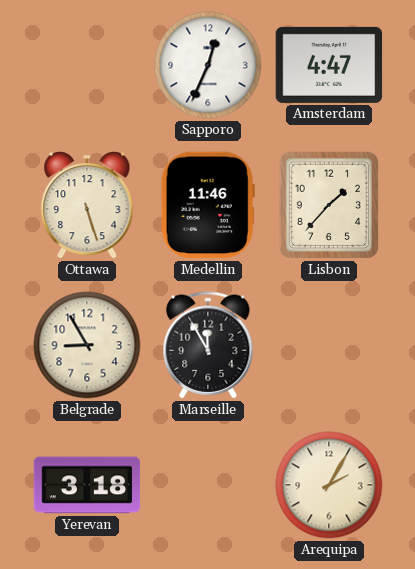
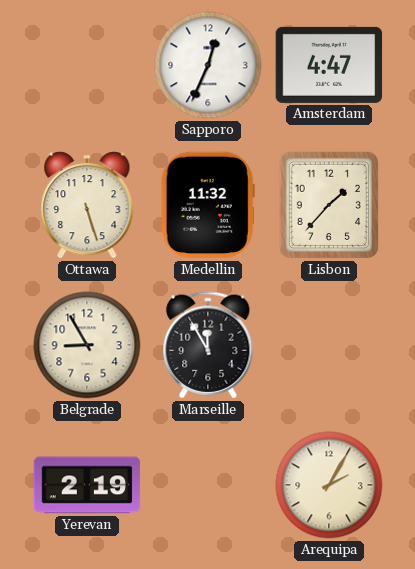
Medellin: 11:46 -> 11:32
Yerevan: 3:18 -> 2:19
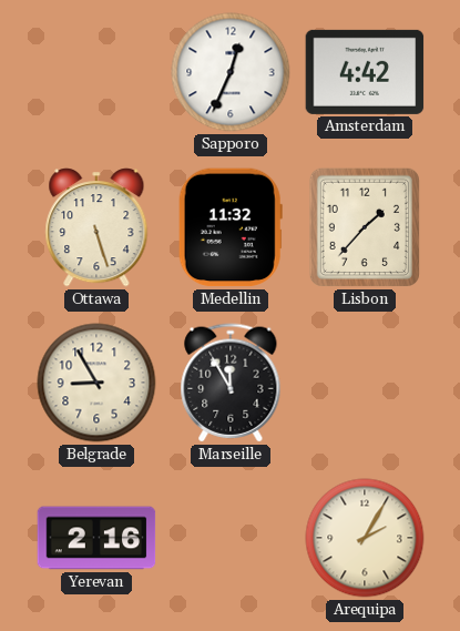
Amsterdam: 4:47 -> 4:42
Yerevan: 2:19 -> 2:16
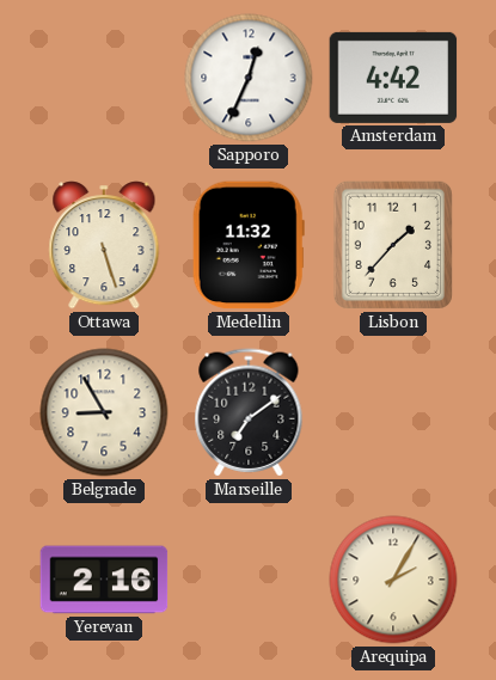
Marseille: 11:55 -> 7:09
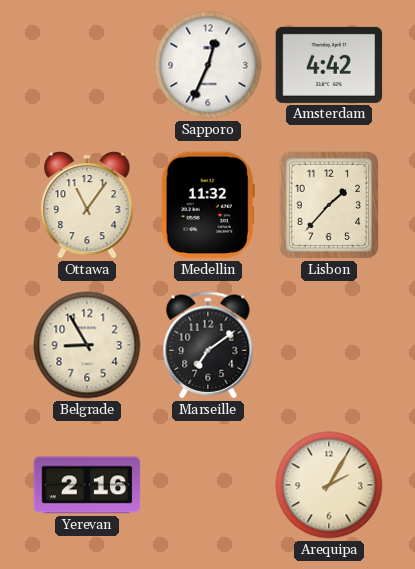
Ottawa: 5:27 -> 11:06
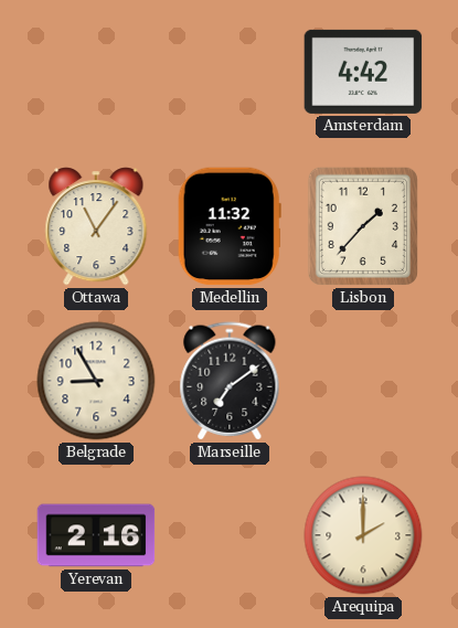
Sapporo: 12:34 -> none
Arequipa: 2:05 -> 2:00
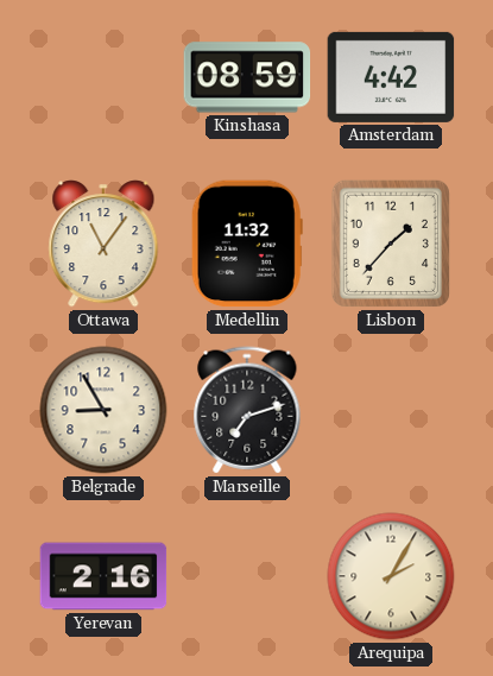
Kinshasa: none -> 08:59
Marseille: 7:09 -> 7:12
Arequipa: 2:00 -> 2:05
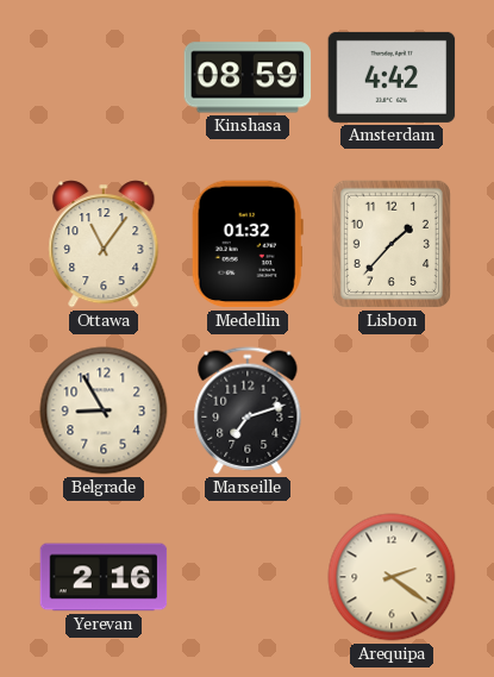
Medellin: 11:32 -> 01:32
Arequipa: 2:05 -> 2:21
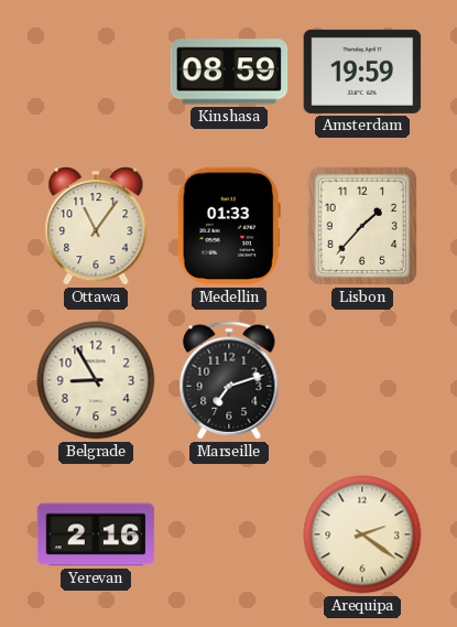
Amsterdam: 4:42 -> 19:59
Medellin: 01:32 -> 01:33
